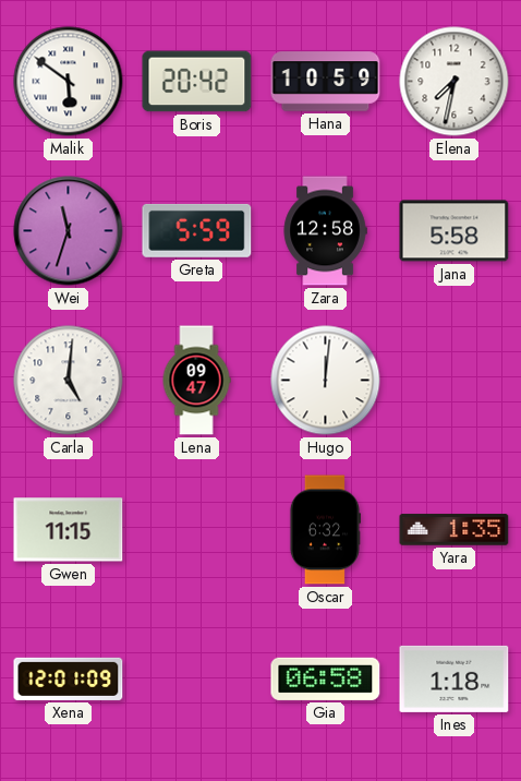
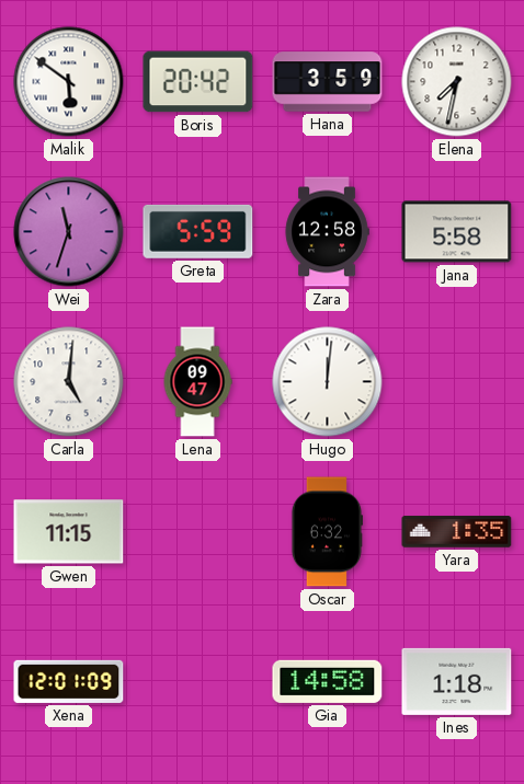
Hana: 10:59 -> 3:59
Gia: 06:58 -> 14:58
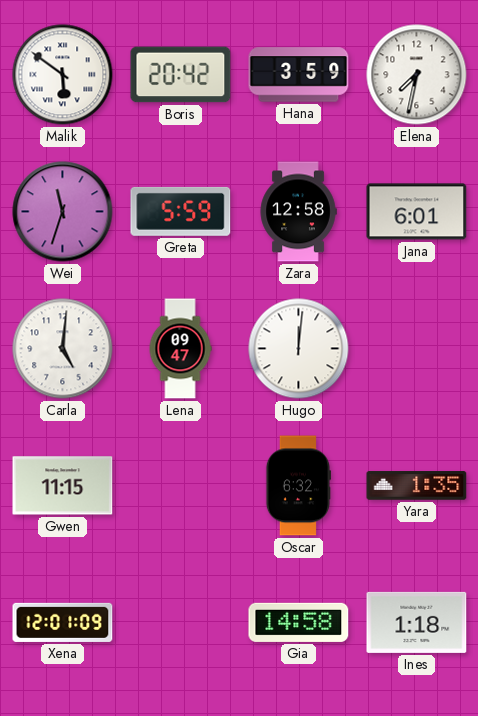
Jana: 5:58 -> 6:01
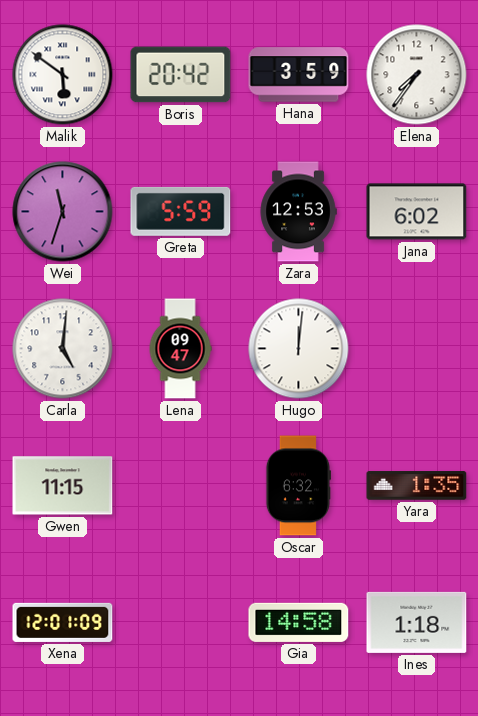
Elena: 7:32 -> 7:36
Zara: 12:58 -> 12:53
Jana: 6:01 -> 6:02
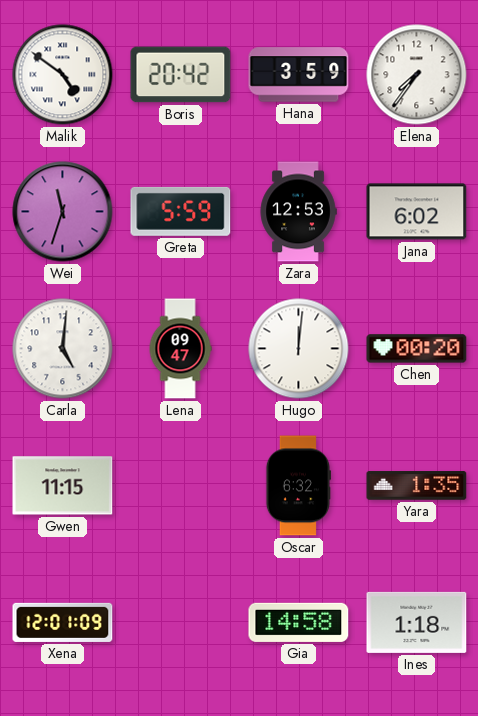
Malik: 5:51 -> 4:51
Chen: none -> 00:20
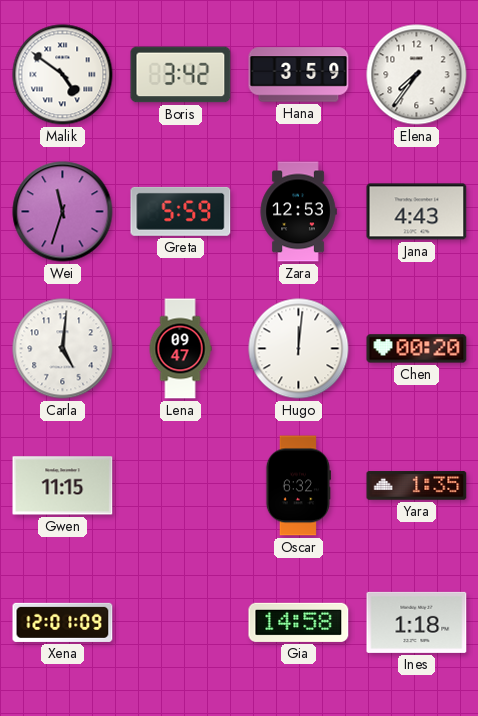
Boris: 20:42 -> 3:42
Jana: 6:02 -> 4:43
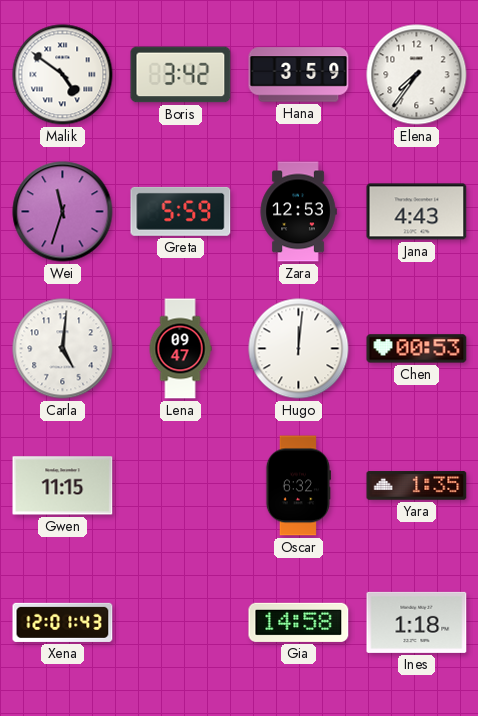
Chen: 00:20 -> 00:53
Xena: 12:01:09 -> 12:01:43
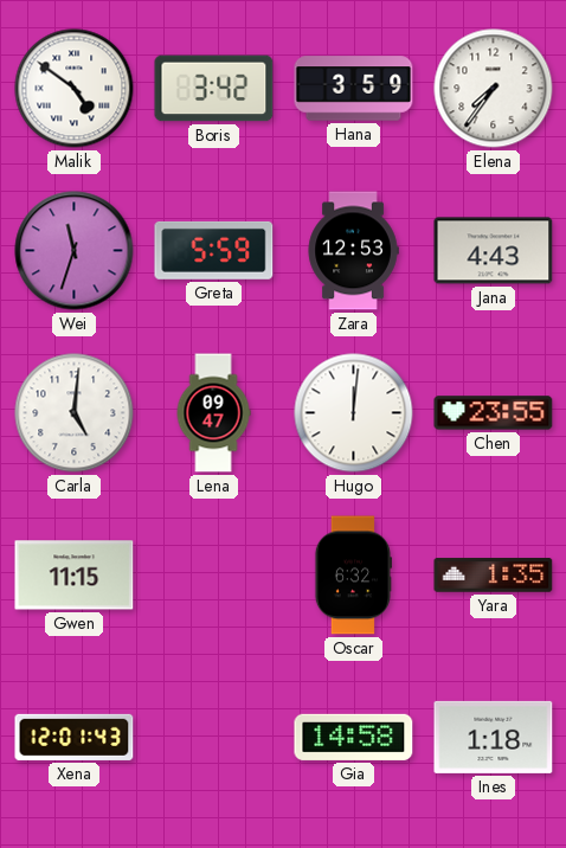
Chen: 00:53 -> 23:55
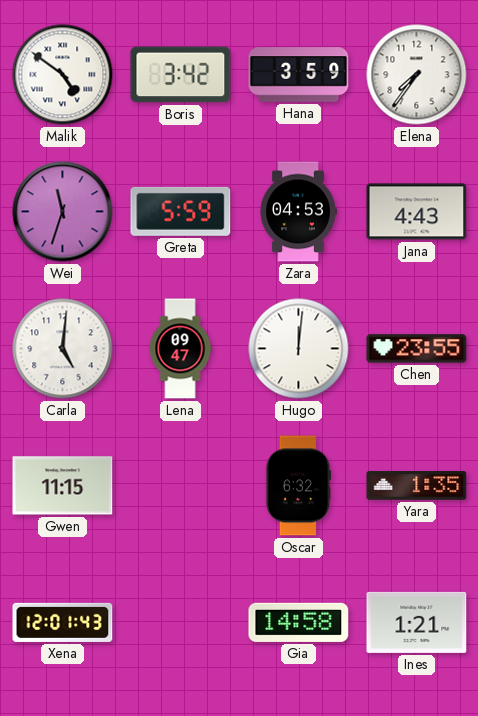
Zara: 12:53 -> 04:53
Ines: 1:18 -> 1:21
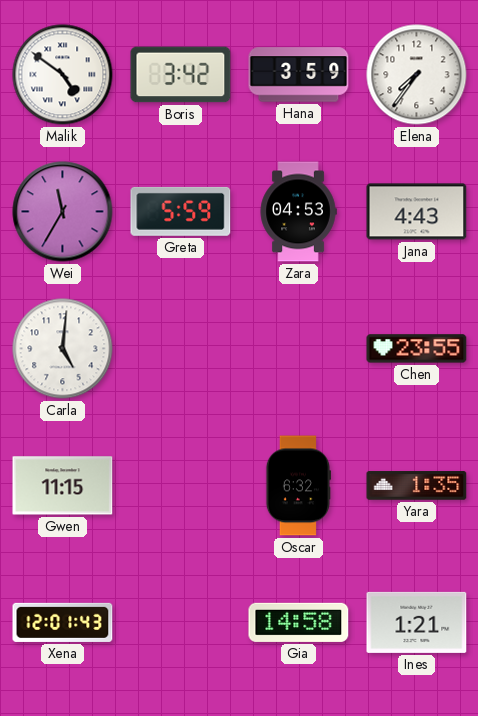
Wei: 11:33 -> 11:35
Lena: 09:47 -> none
Hugo: 12:01 -> none
